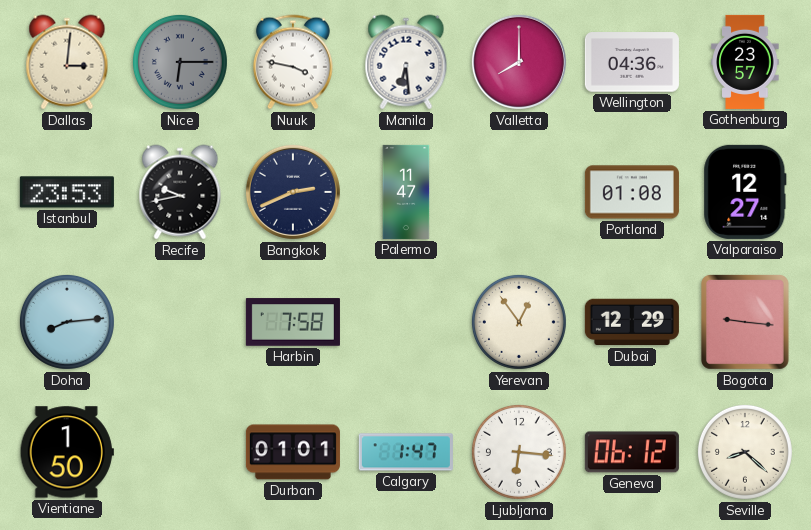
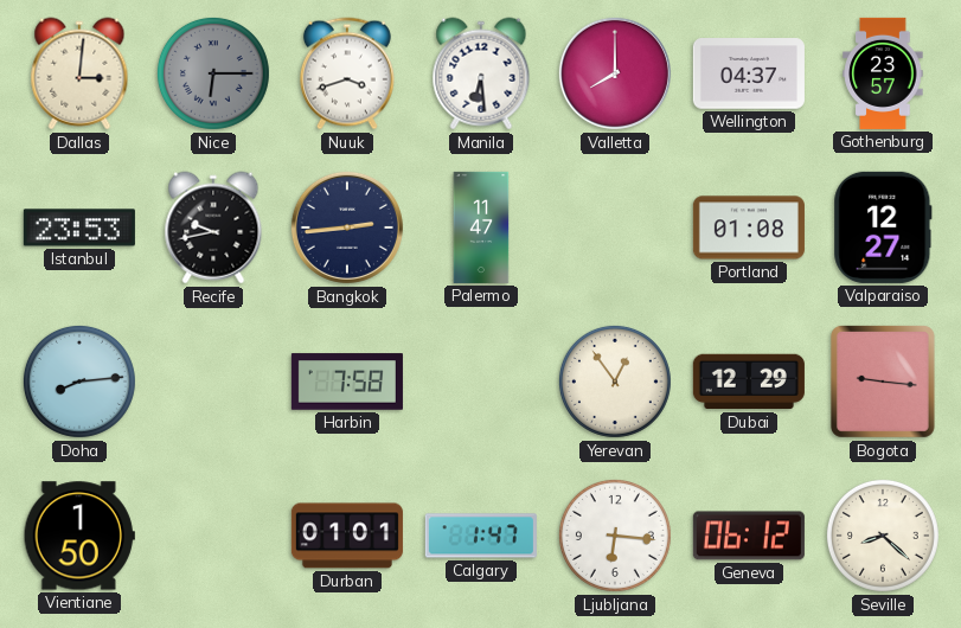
Nuuk: 3:47 -> 3:42
Wellington: 04:36 -> 04:37
Bangkok: 2:41 -> 2:44
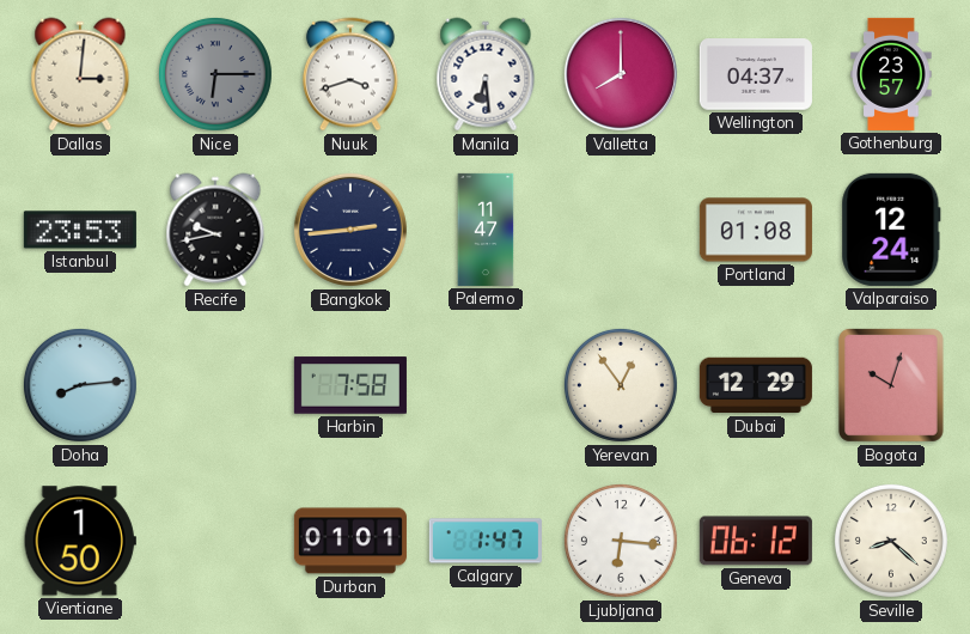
Valparaiso: 12:27 -> 12:24
Bogota: 9:16 -> 10:03
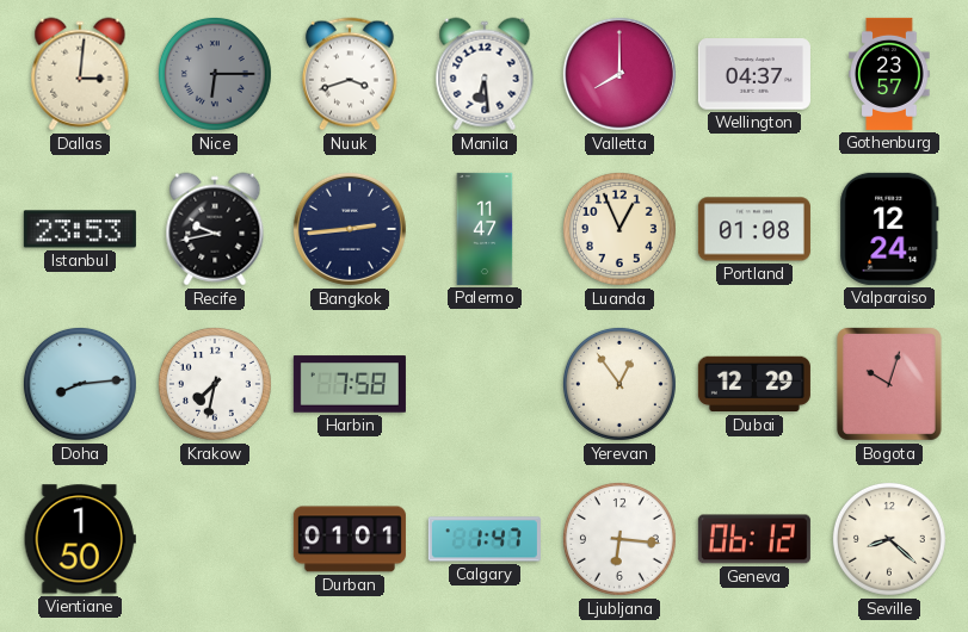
Luanda: none -> 12:56
Krakow: none -> 7:32
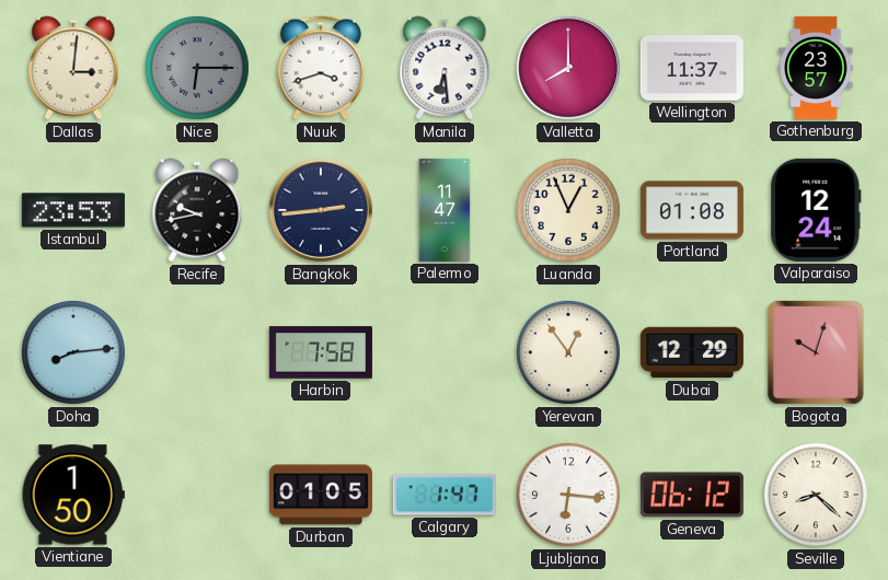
Wellington: 04:37 -> 11:37
Krakow: 7:32 -> none
Durban: 01:01 -> 01:05
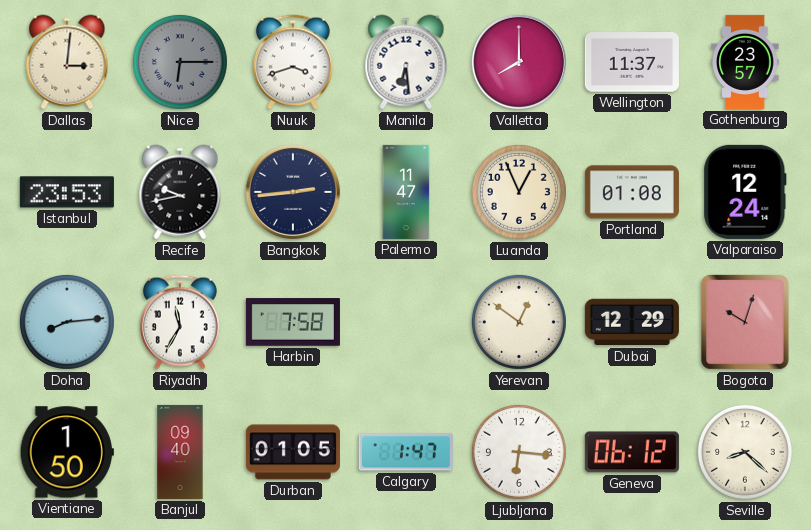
Riyadh: none -> 11:35
Yerevan: 12:54 -> 12:51
Banjul: none -> 09:40
